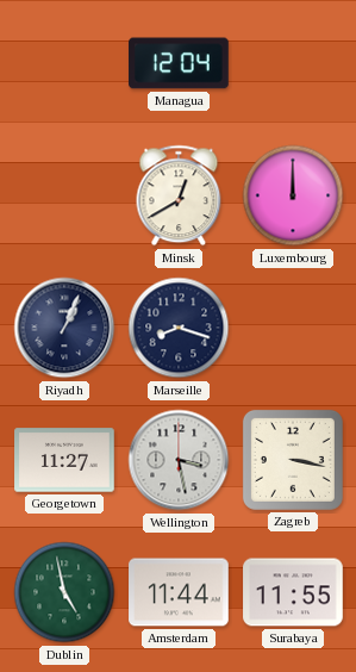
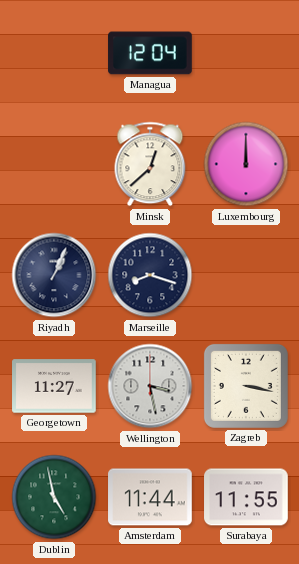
Minsk: 12:40 -> 12:38
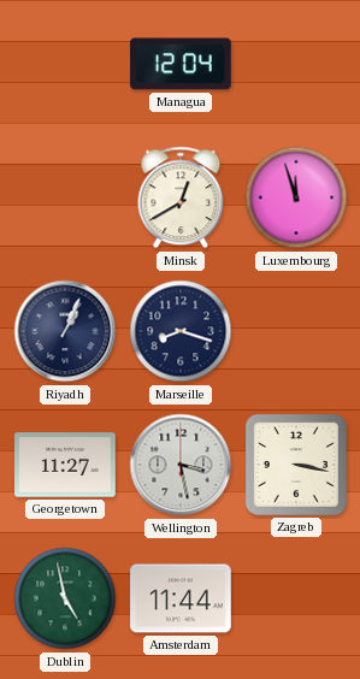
Minsk: 12:38 -> 12:40
Luxembourg: 12:00 -> 11:57
Surabaya: 11:55 -> none
